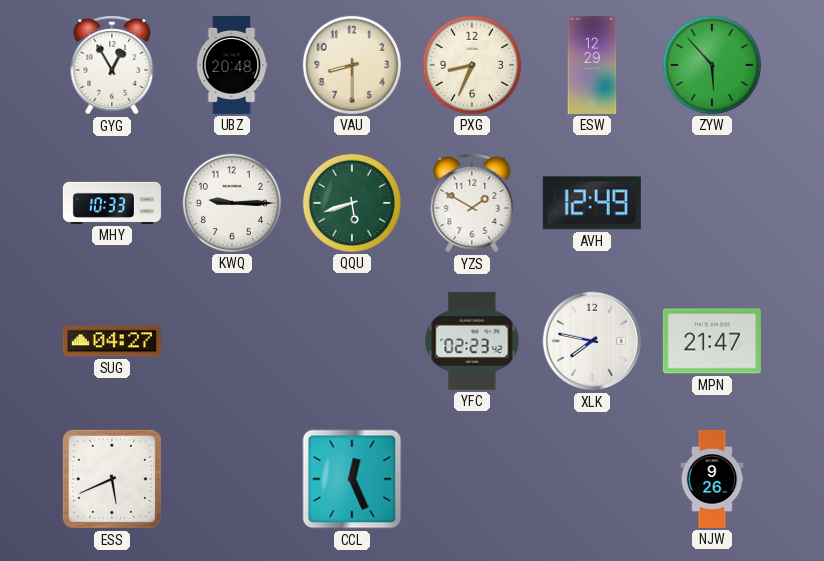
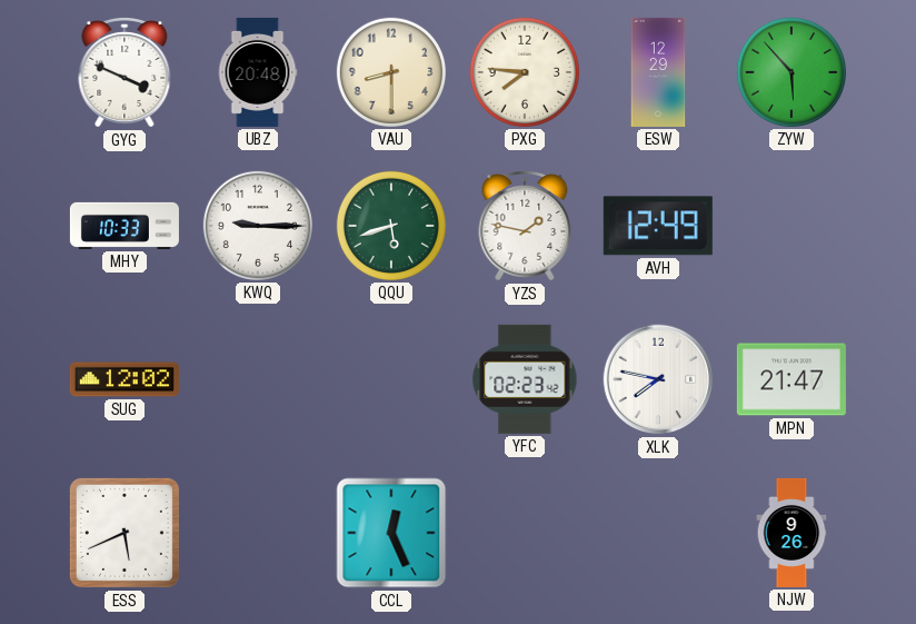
GYG: 12:55 -> 3:49
PXG: 8:34 -> 7:46
YZS: 1:50 -> 1:47
SUG: 04:27 -> 12:02
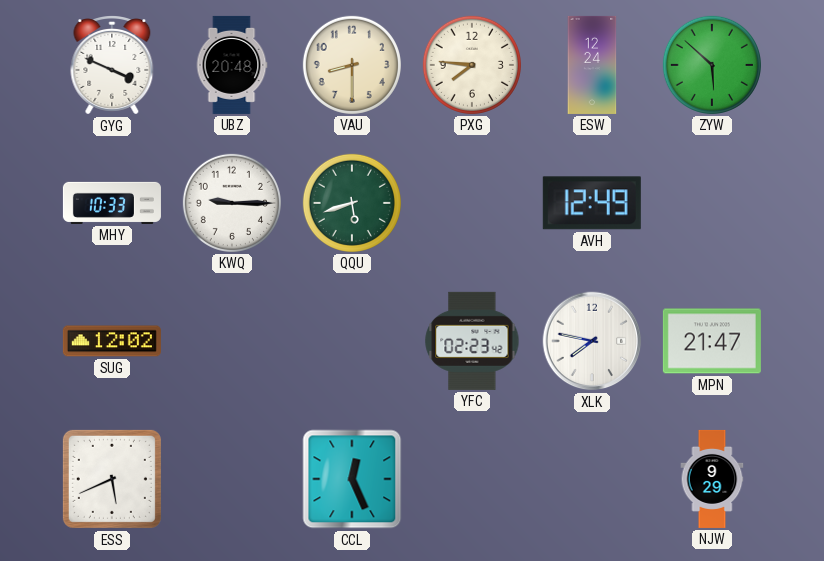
ESW: 12:29 -> 12:24
ZYW: 5:53 -> 5:52
YZS: 1:47 -> none
NJW: 9:26 -> 9:29
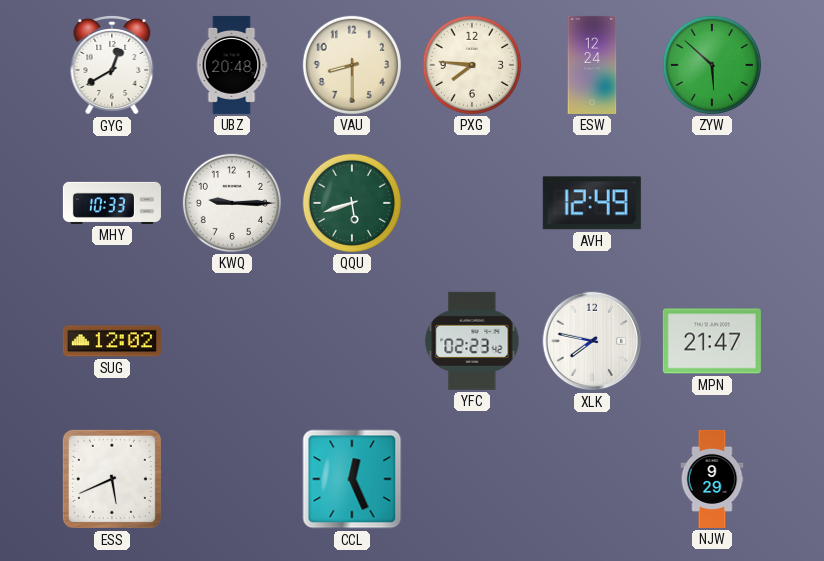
GYG: 3:49 -> 12:40
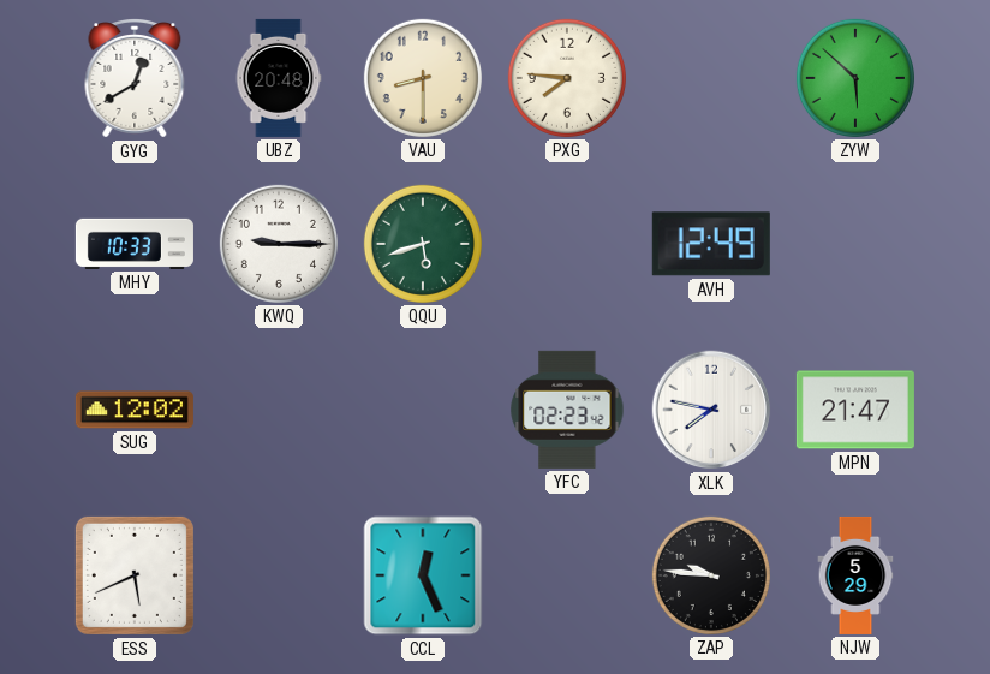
ESW: 12:24 -> none
ZAP: none -> 9:46
NJW: 9:29 -> 5:29
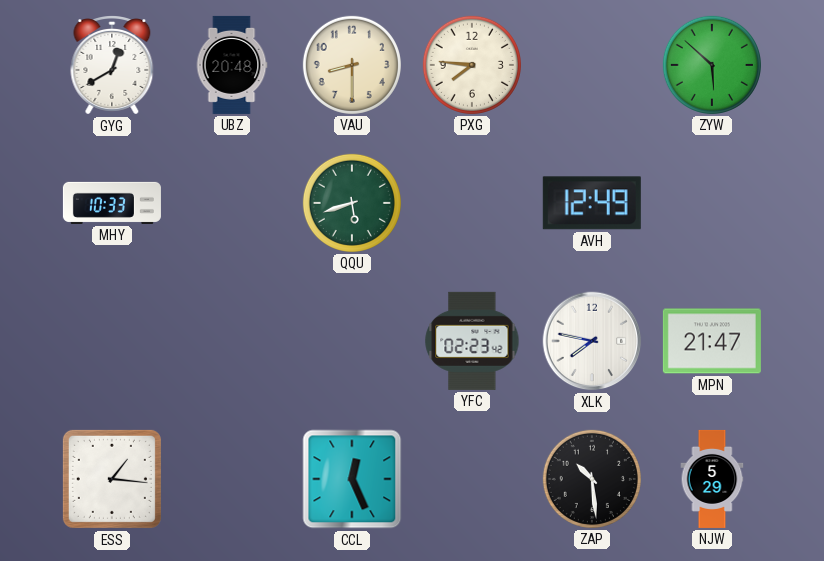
KWQ: 9:15 -> none
SUG: 12:02 -> none
ESS: 5:41 -> 1:16
ZAP: 9:46 -> 10:29
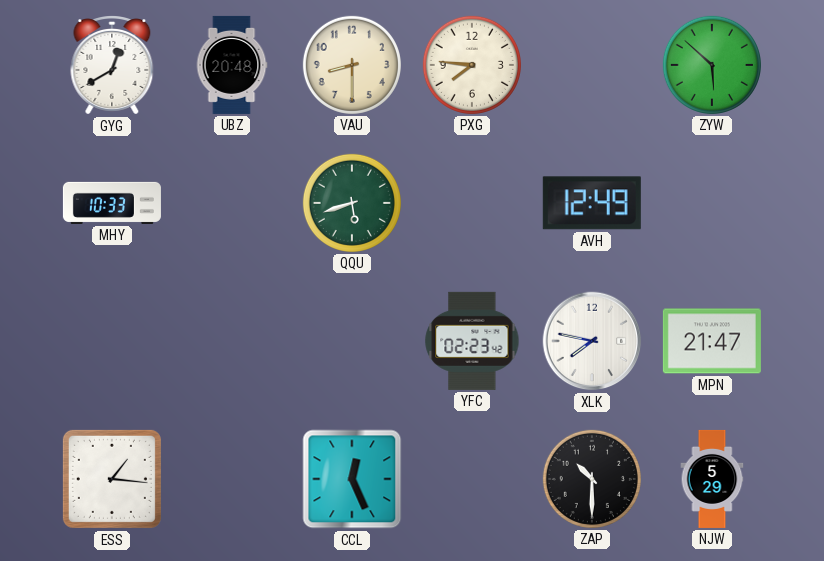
ZAP: 10:29 -> 10:30
